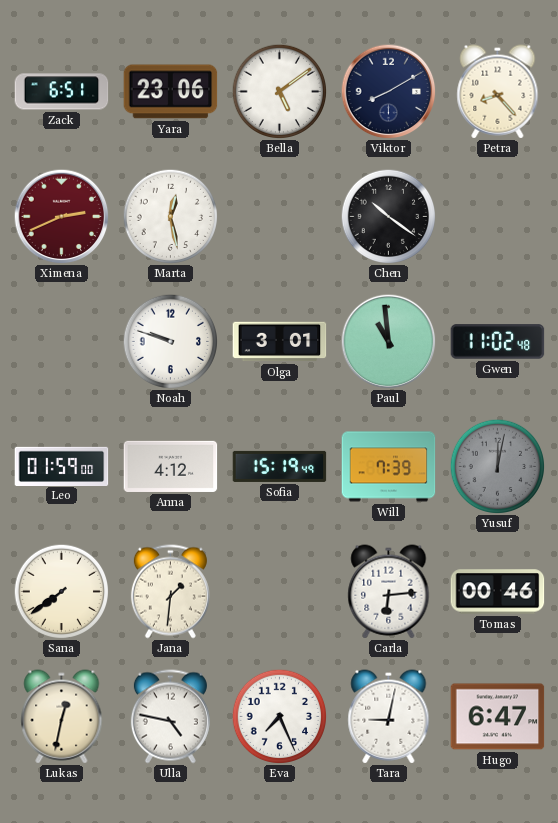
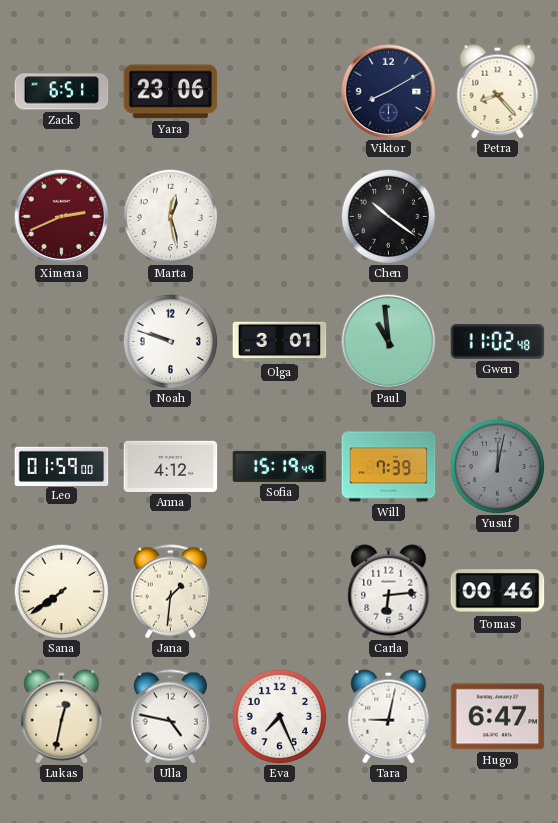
Bella: 5:09 -> none
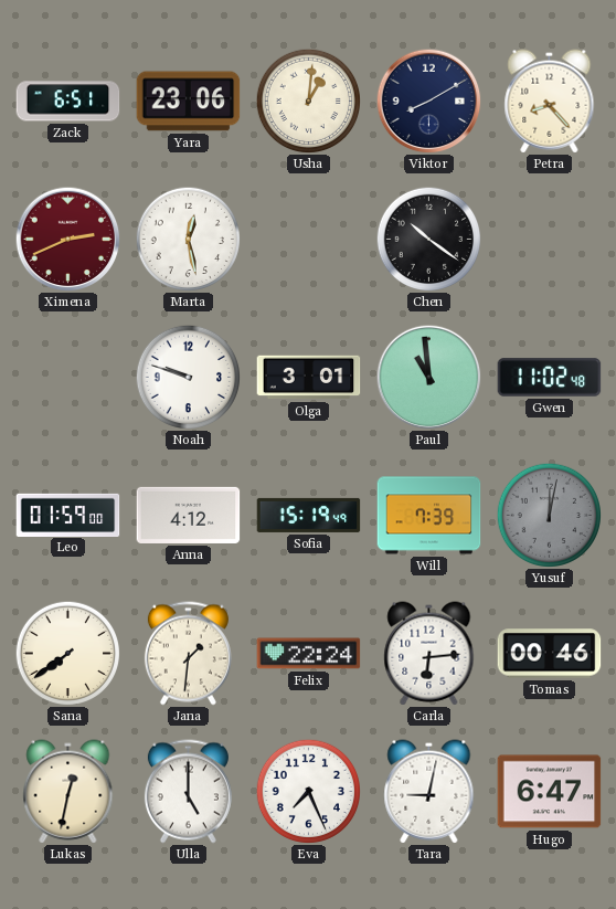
Usha: none -> 1:01
Felix: none -> 22:24
Ulla: 4:47 -> 5:00
